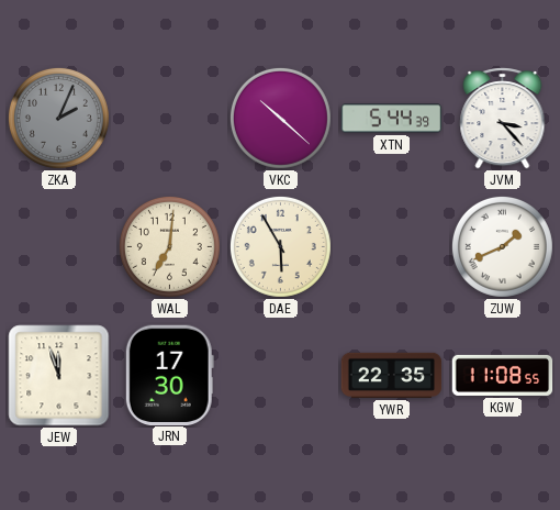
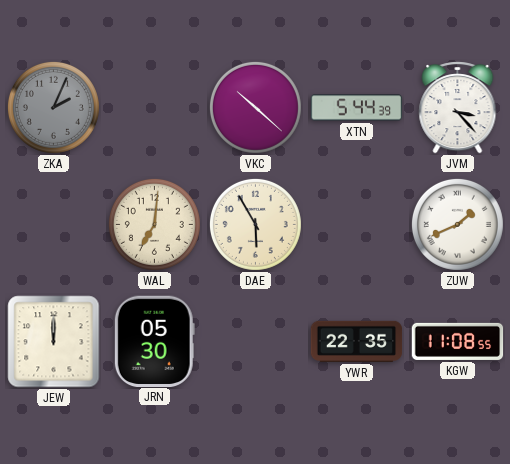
JEW: 11:57 -> 12:00
JRN: 17:30 -> 05:30
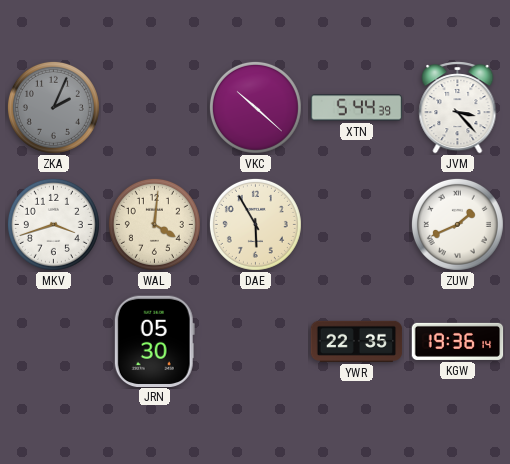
MKV: none -> 3:42
WAL: 7:01 -> 4:01
JEW: 12:00 -> none
KGW: 11:08 -> 19:36
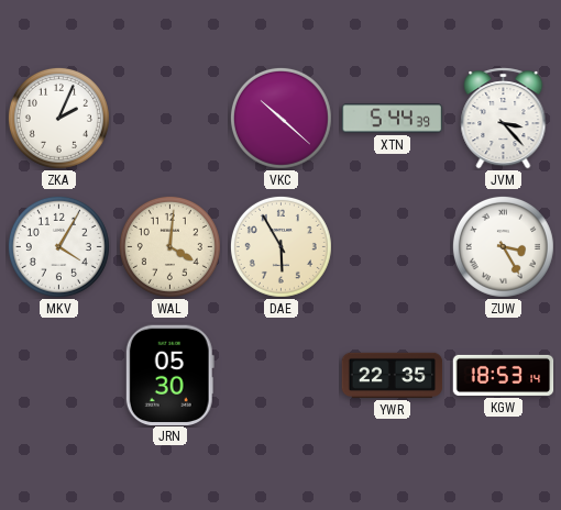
ZKA dial: grey -> white
MKV: 3:42 -> 4:05
ZUW: 1:41 -> 3:25
KGW: 19:36 -> 18:53
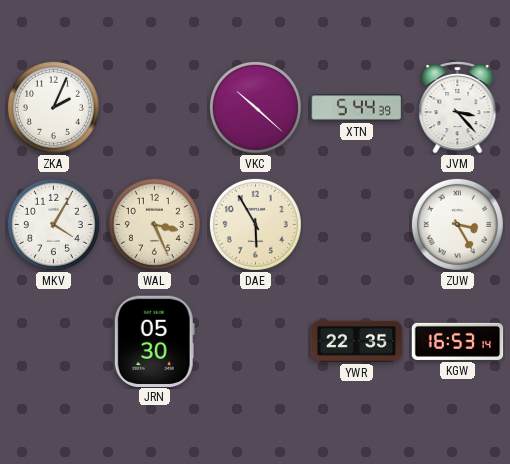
WAL: 4:01 -> 3:26
KGW: 18:53 -> 16:53
